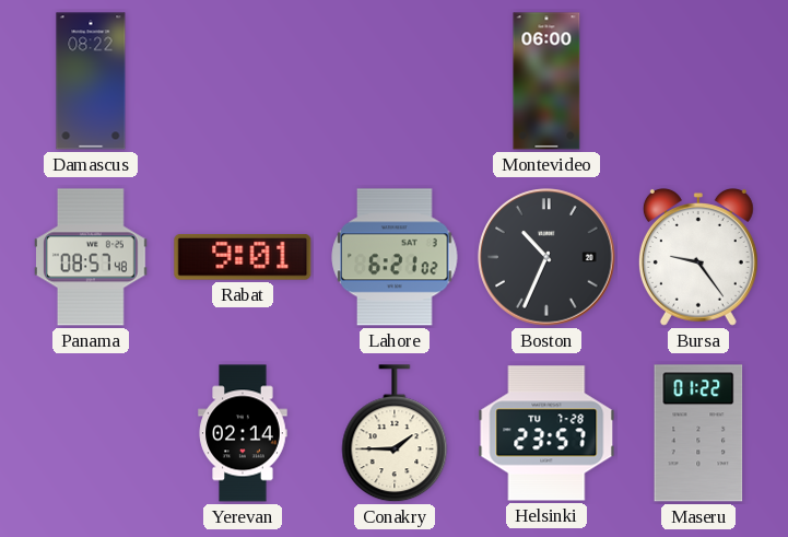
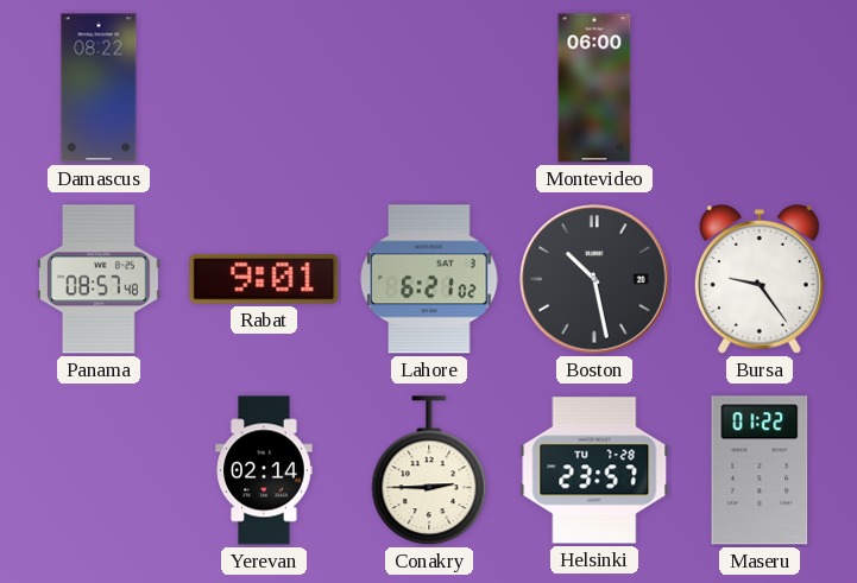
Boston: 10:34 -> 10:28
Conakry: 1:45 -> 2:45
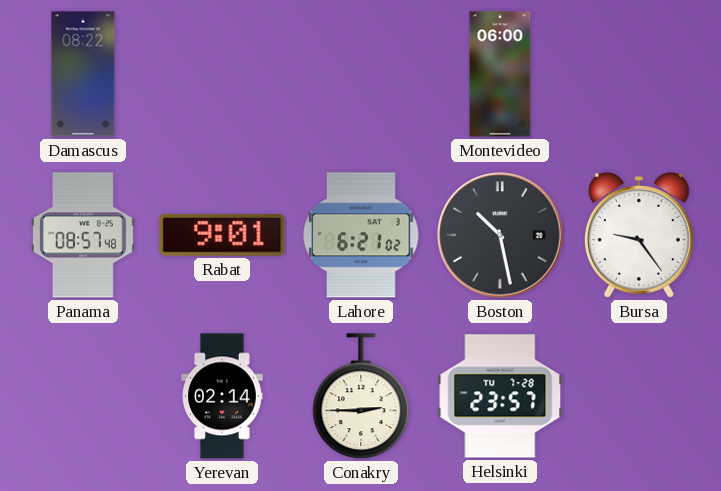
Maseru: 01:22 -> none
